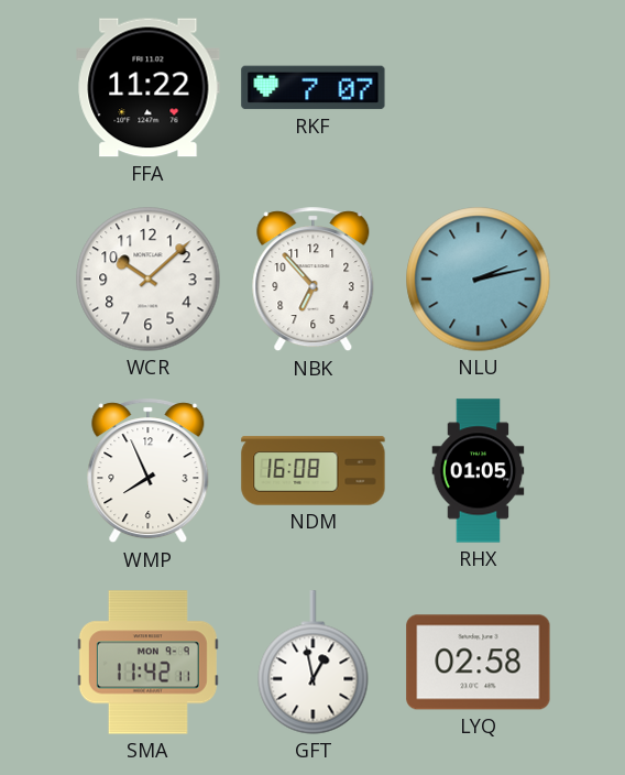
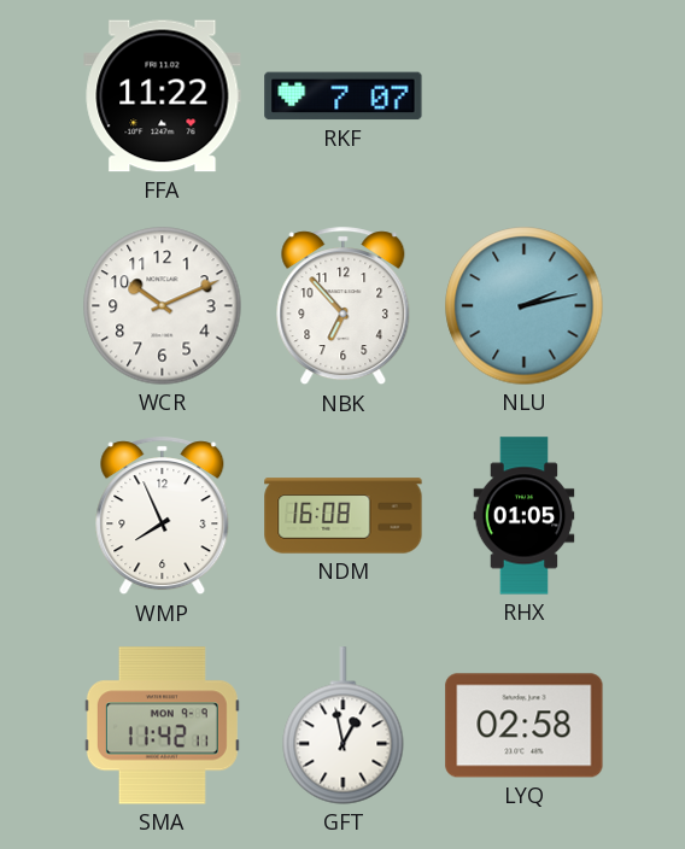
WCR: 10:08 -> 10:11
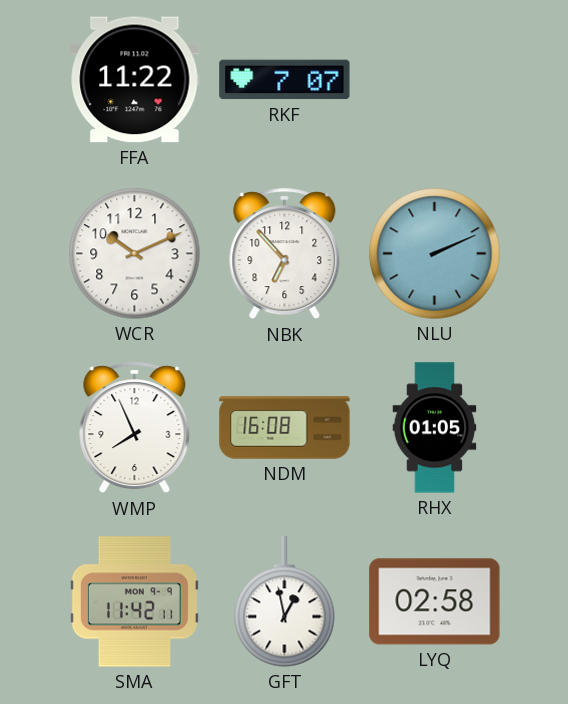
NLU: 2:13 -> 2:11
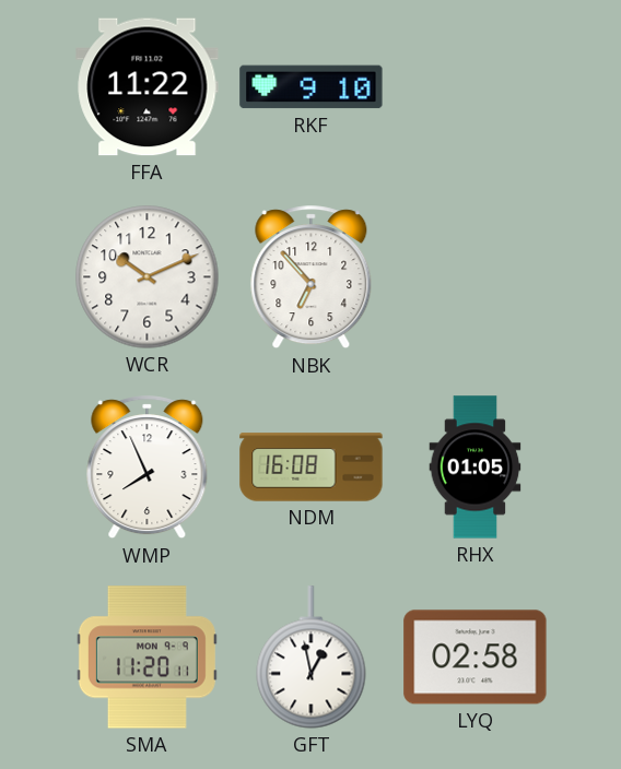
RKF: 7:07 -> 9:10
NLU: 2:11 -> none
SMA: 11:42 -> 11:20
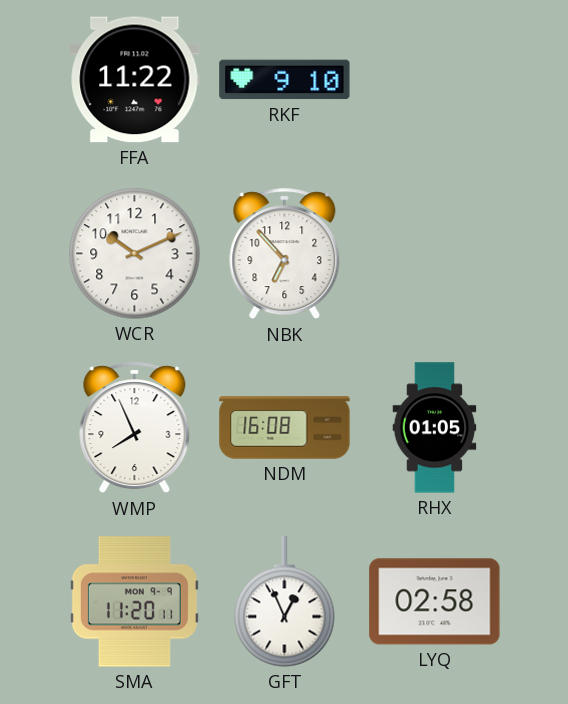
GFT: 12:58 -> 12:56
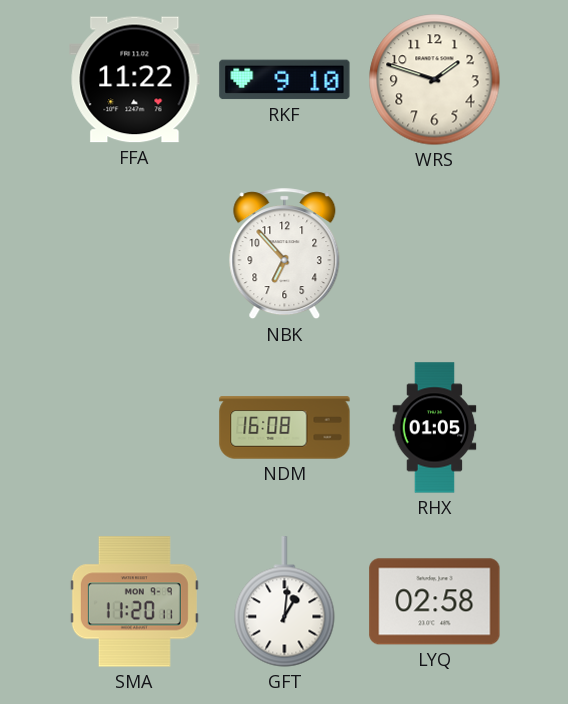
WRS: none -> 1:48
WCR: 10:11 -> none
WMP: 7:56 -> none
GFT: 12:56 -> 1:01
